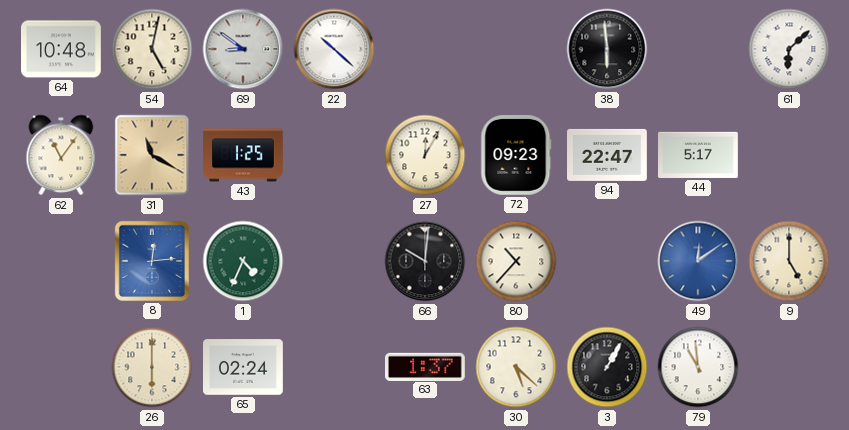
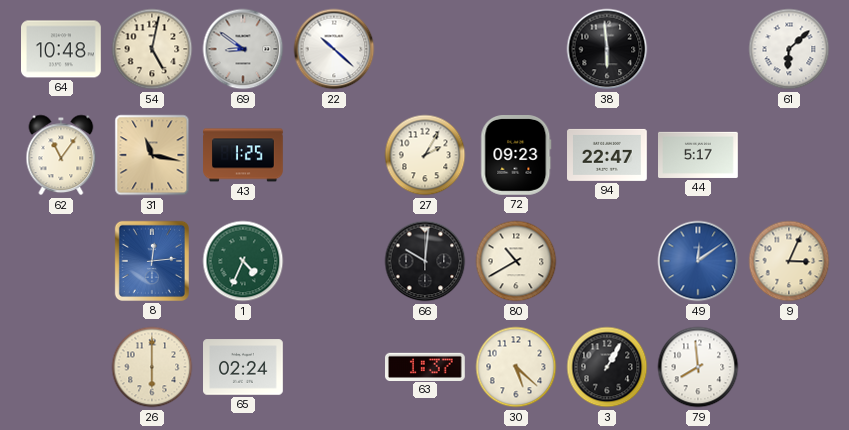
31: 11:20 -> 11:17
27: 12:05 -> 2:05
80: 10:37 -> 10:40
9: 5:00 -> 3:04
79: 10:59 -> 7:59
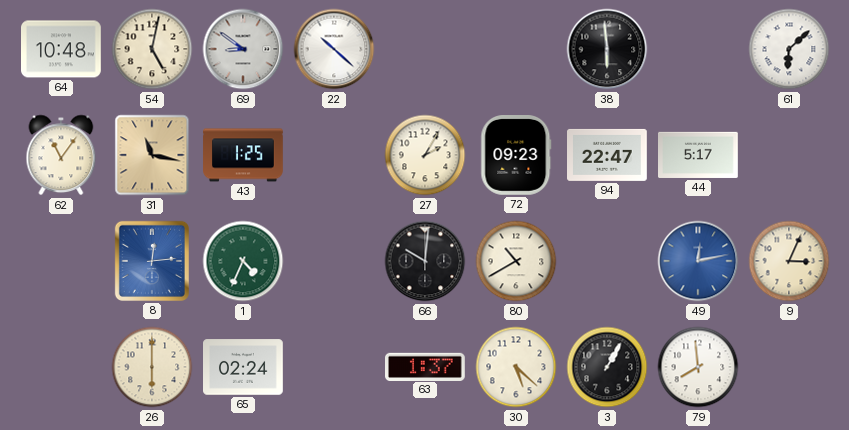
49: 12:09 -> 12:13
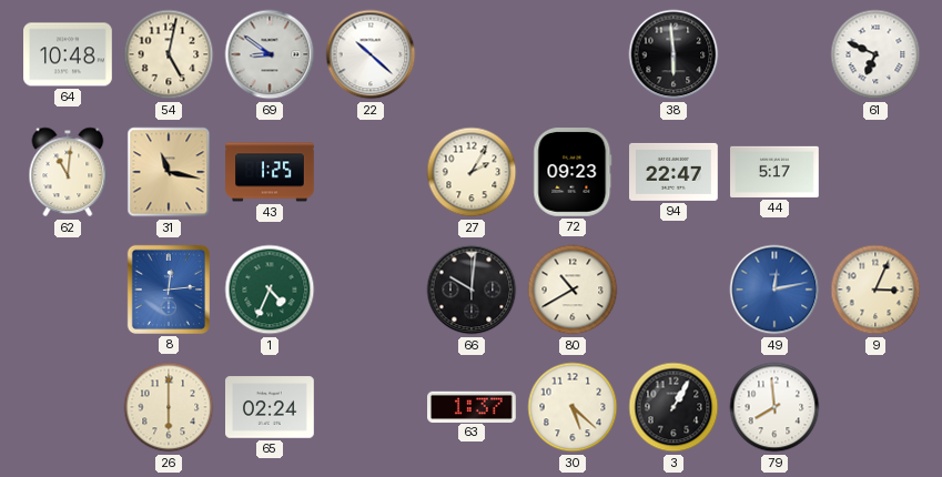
61: 6:08 -> 6:49
62: 11:06 -> 11:01
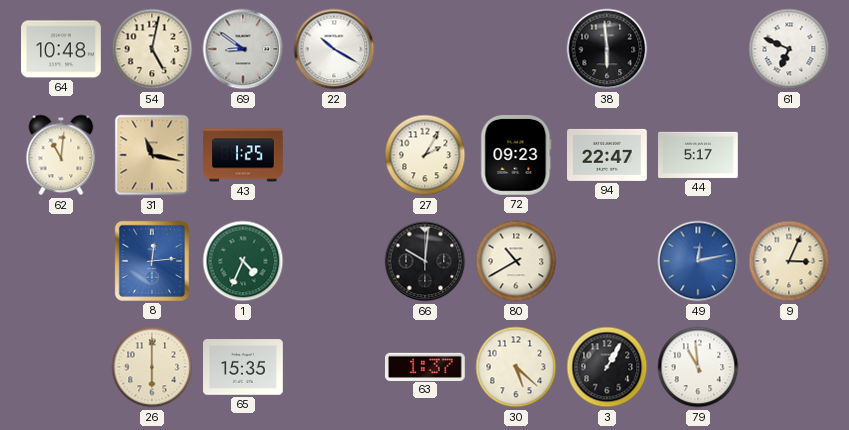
22: 10:22 -> 10:20
65: 02:24 -> 15:35
79: 7:59 -> 10:59
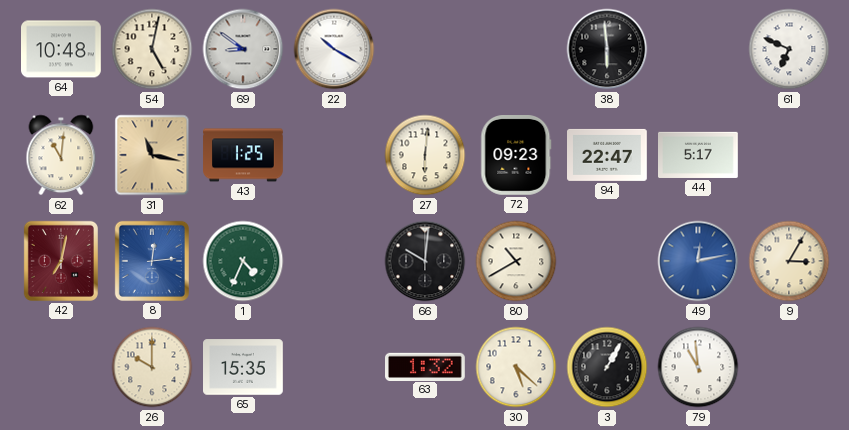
27: 2:05 -> 6:01
42: none -> 7:02
9: 3:04 -> 3:05
26: 6:00 -> 10:00
63: 1:37 -> 1:32
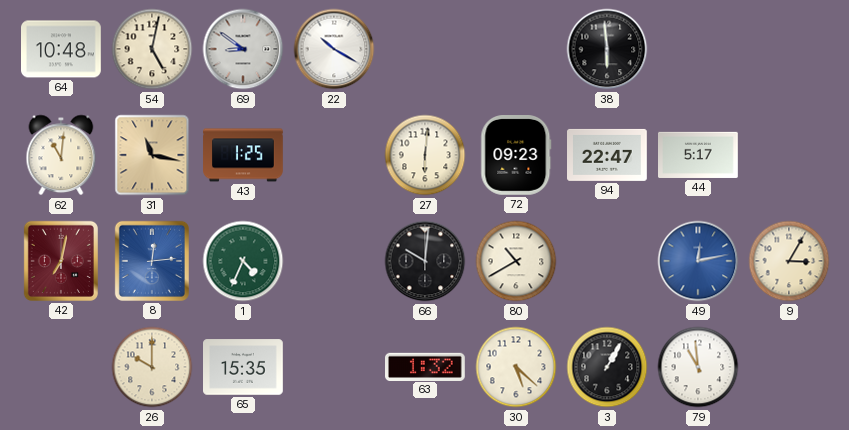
61: 6:49 -> none
